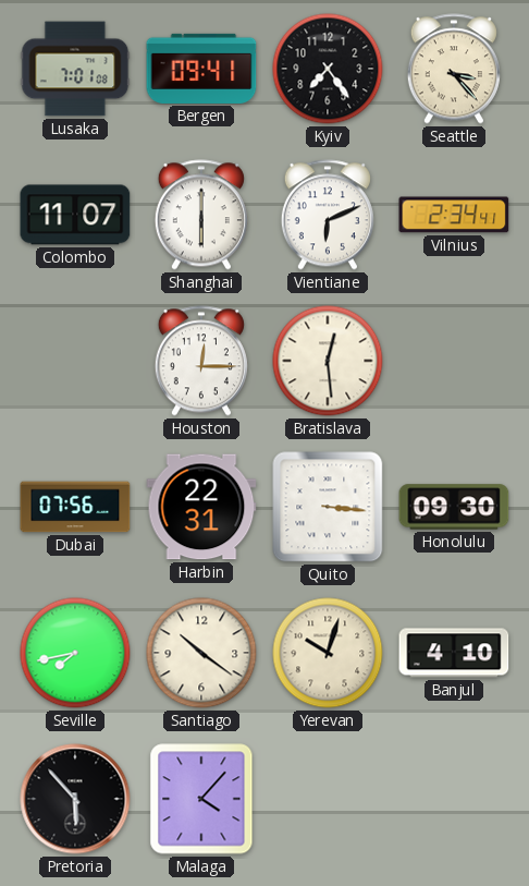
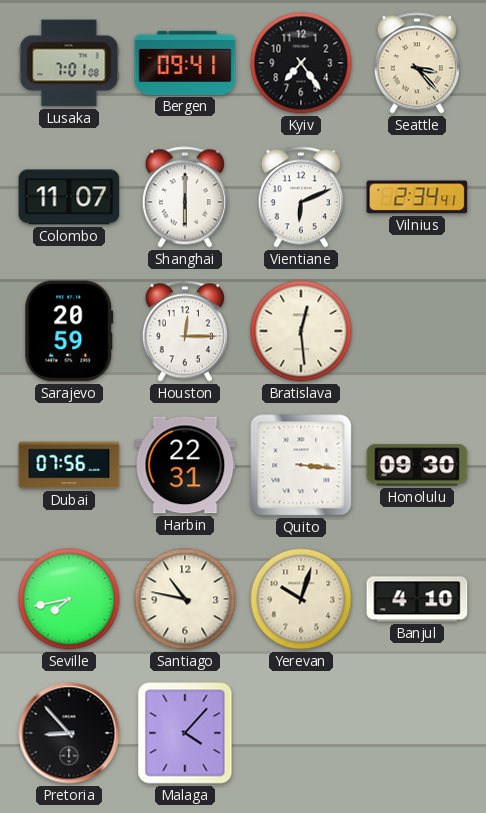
Sarajevo: none -> 20:59
Santiago: 10:21 -> 10:47
Pretoria: 5:53 -> 8:53
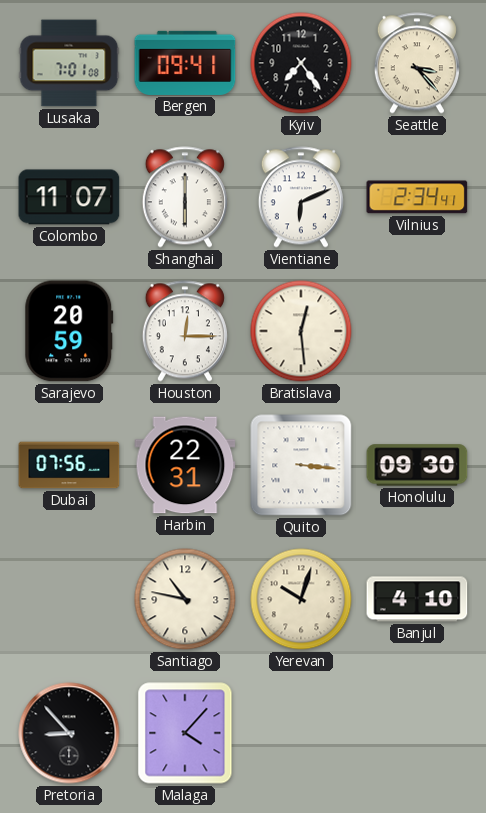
Seville: 7:43 -> none
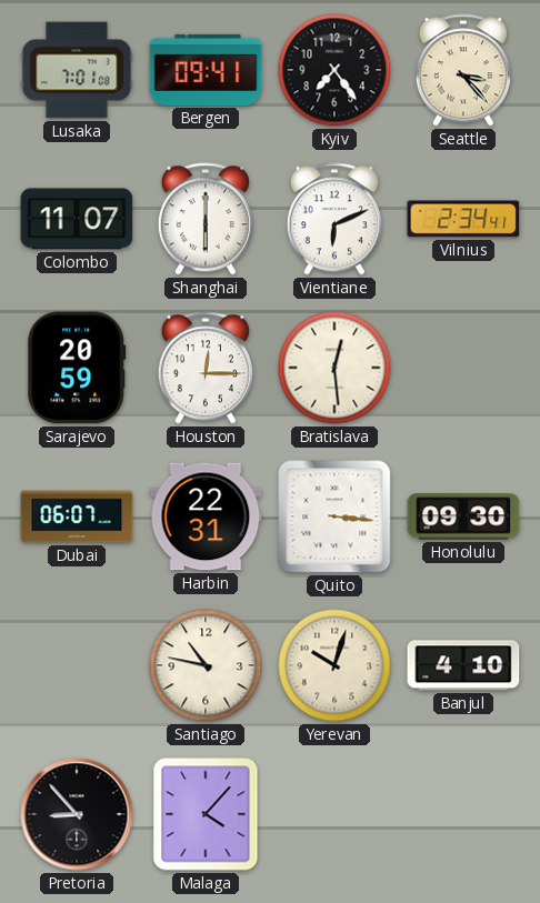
Dubai: 07:56 -> 06:07
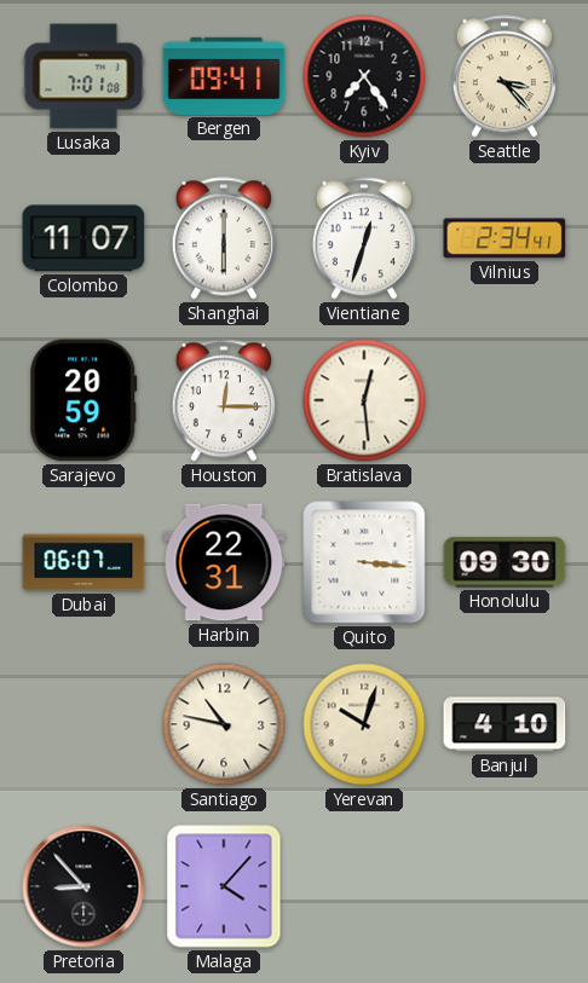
Vientiane: 6:11 -> 12:33
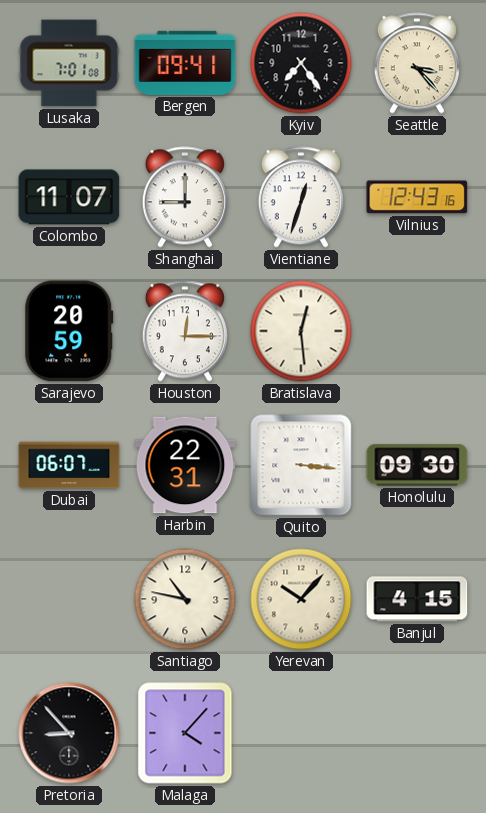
Shanghai: 6:00 -> 9:00
Vilnius: 2:34 -> 12:43
Yerevan: 10:03 -> 10:07
Banjul: 4:10 -> 4:15
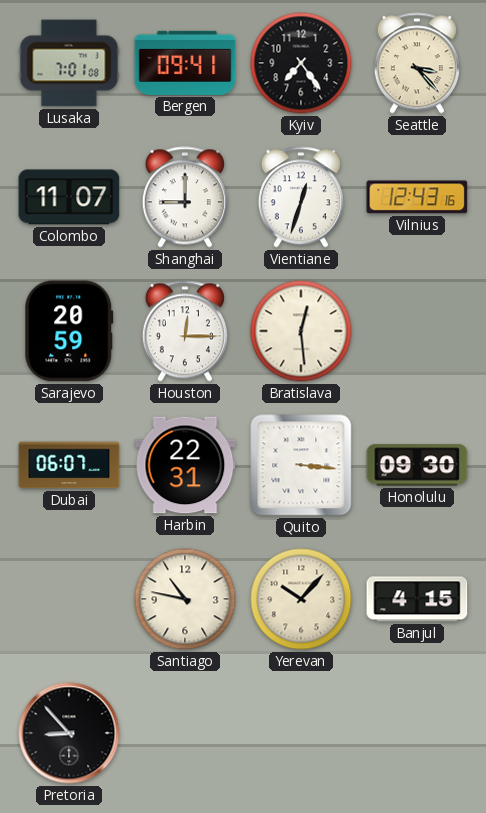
Malaga: 4:07 -> none
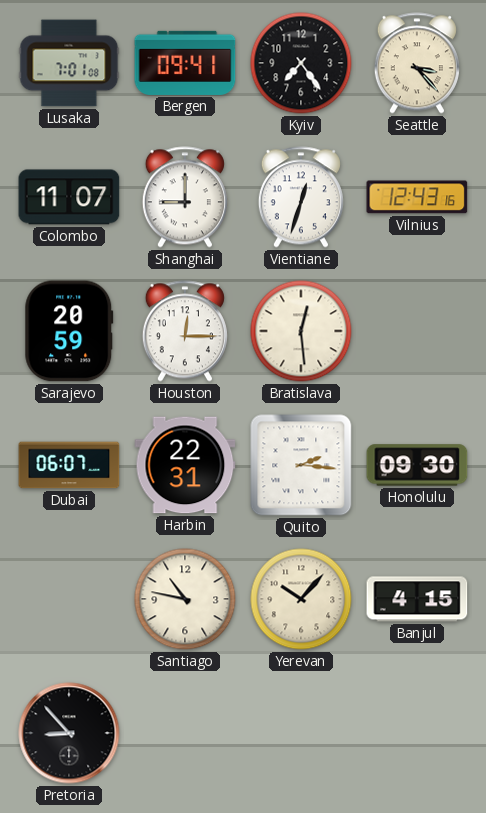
Quito: 3:16 -> 2:16
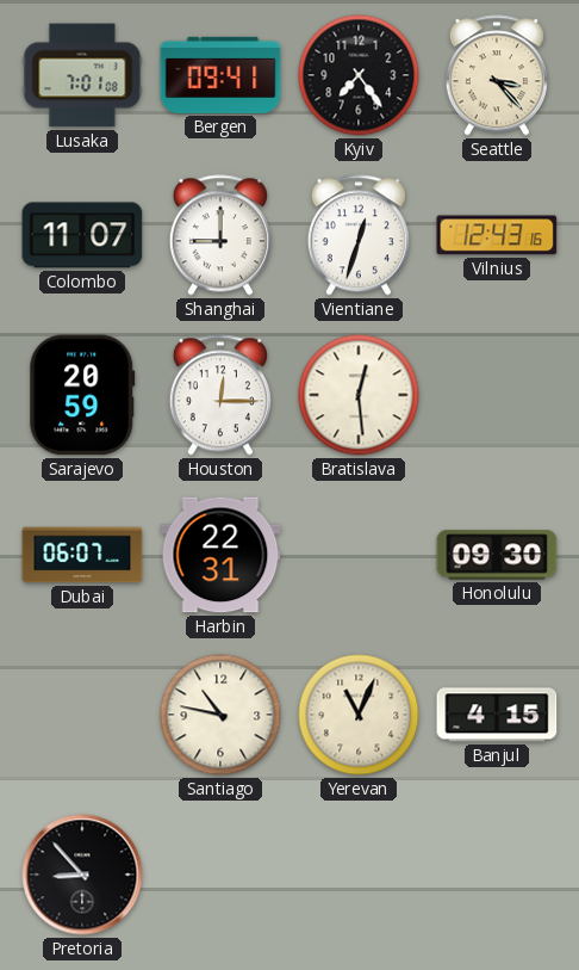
Quito: 2:16 -> none
Yerevan: 10:07 -> 11:04
